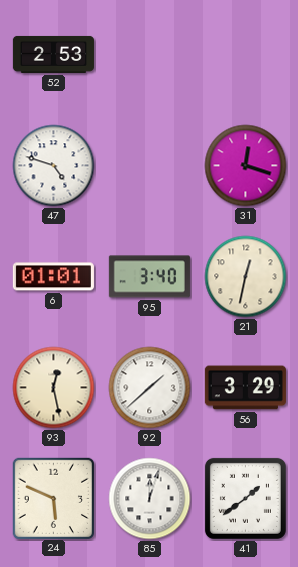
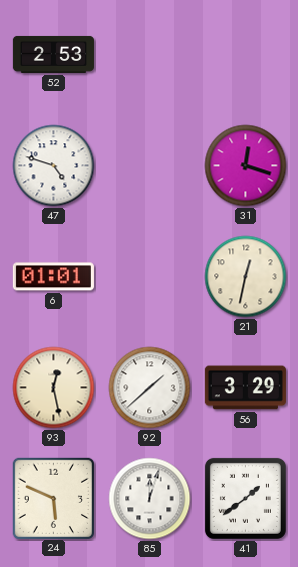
95: 3:40 -> none
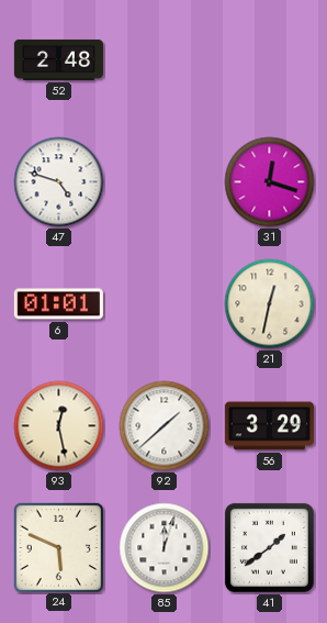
52: 2:53 -> 2:48
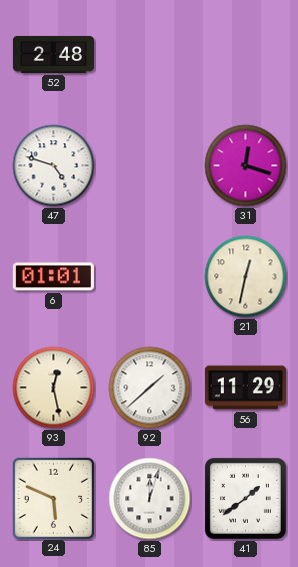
56: 3:29 -> 11:29
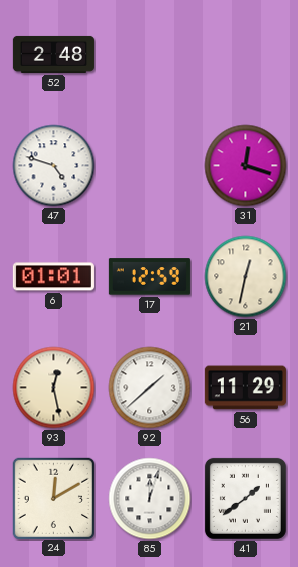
17: none -> 12:59
24: 5:49 -> 12:10
